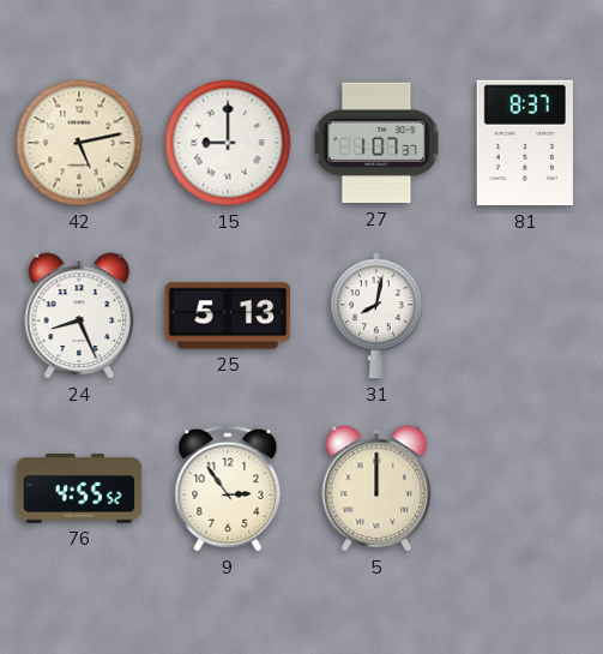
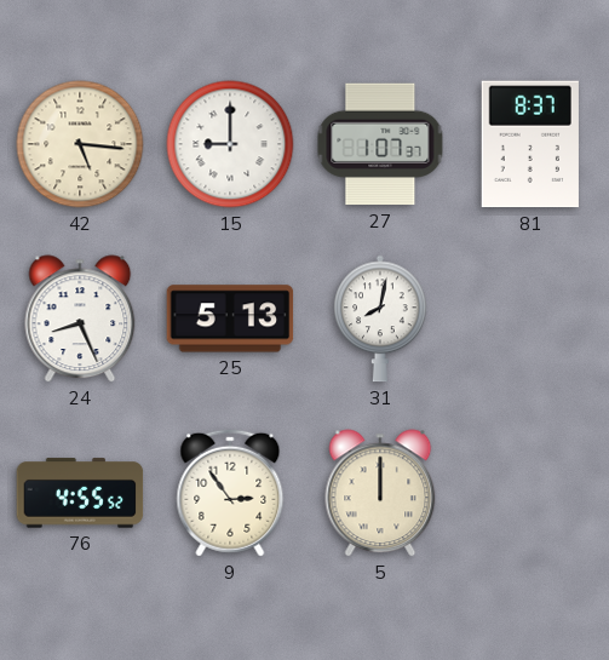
42: 5:13 -> 5:16
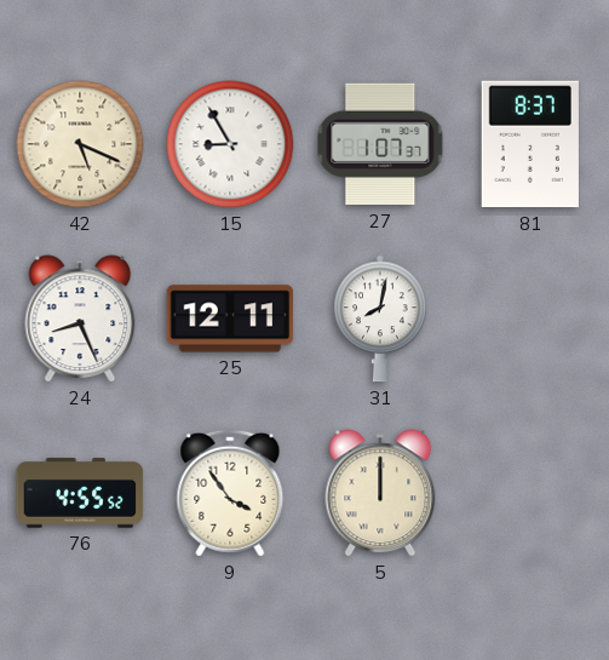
42: 5:16 -> 5:19
15: 9:00 -> 8:55
25: 5:13 -> 12:11
9: 2:54 -> 3:54
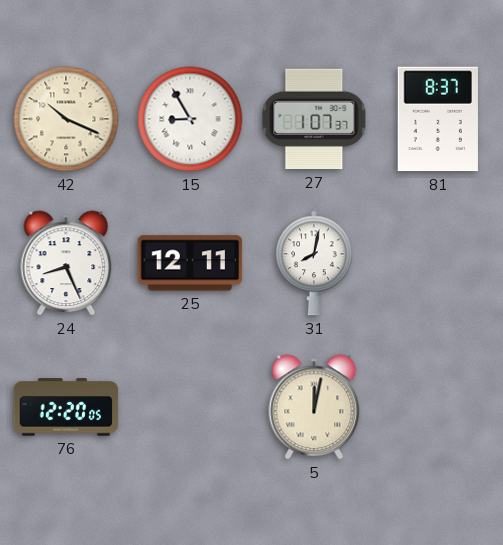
42: 5:19 -> 10:19
76: 4:55 -> 12:20
9: 3:54 -> none
5: 12:00 -> 12:02
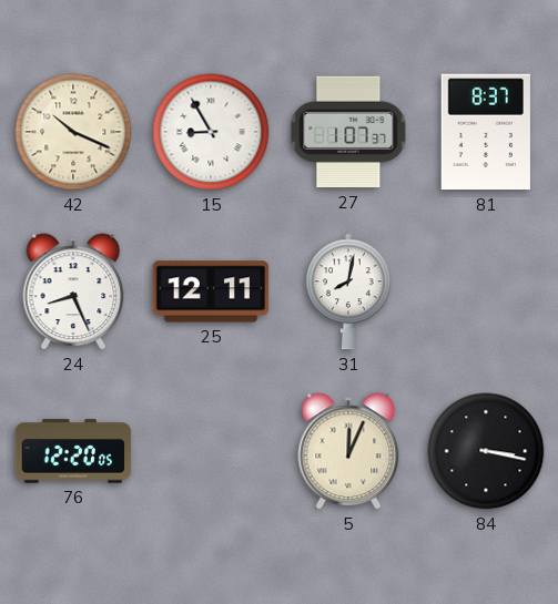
5: 12:02 -> 12:04
84: none -> 3:17
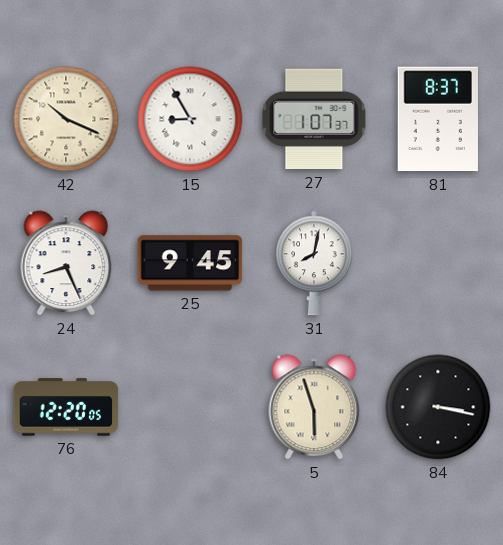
25: 12:11 -> 9:45
5: 12:04 -> 5:57
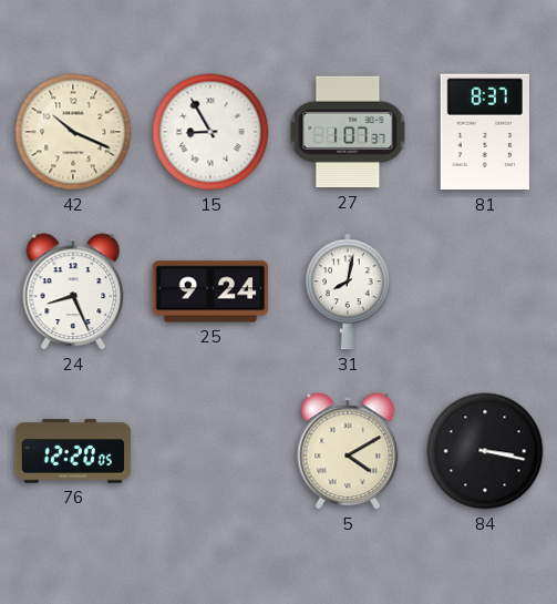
25: 9:45 -> 9:24
5: 5:57 -> 4:10
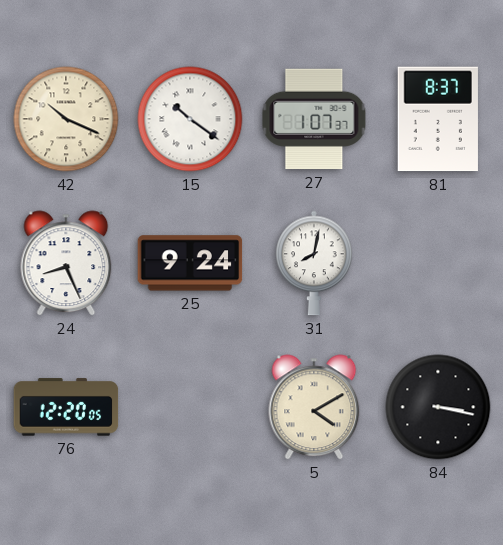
15: 8:55 -> 10:21
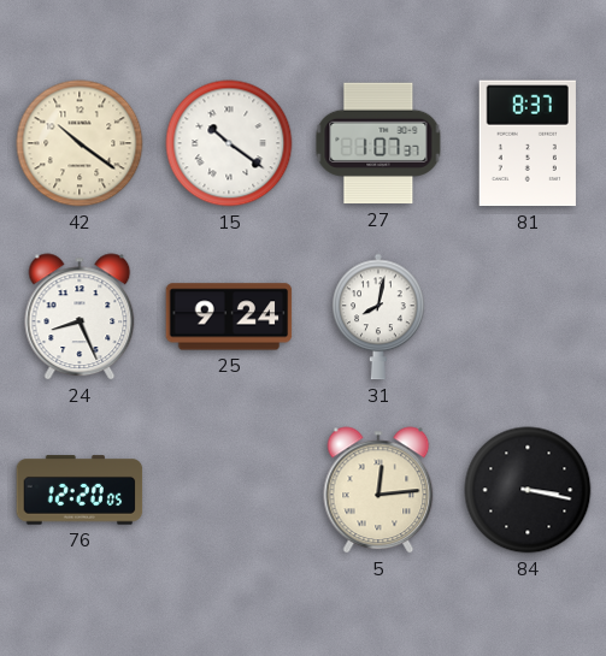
42: 10:19 -> 10:21
5: 4:10 -> 12:14
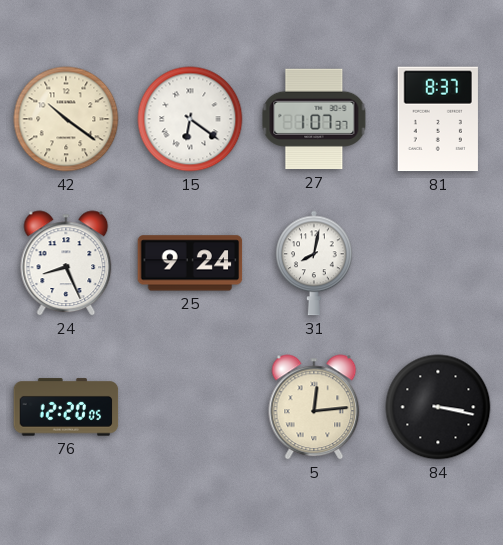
15: 10:21 -> 6:21
